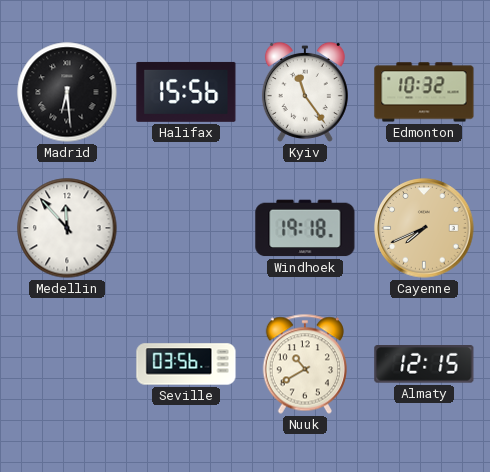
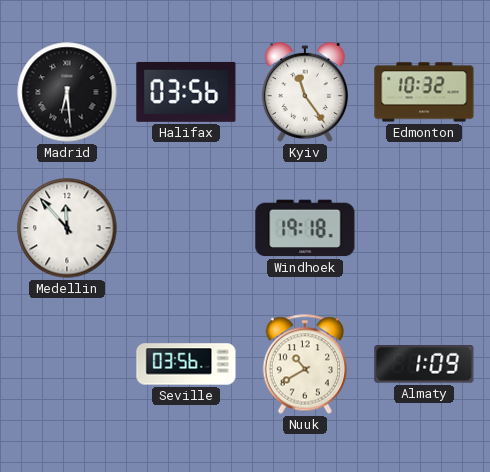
Halifax: 15:56 -> 03:56
Cayenne: 7:41 -> none
Almaty: 12:15 -> 1:09
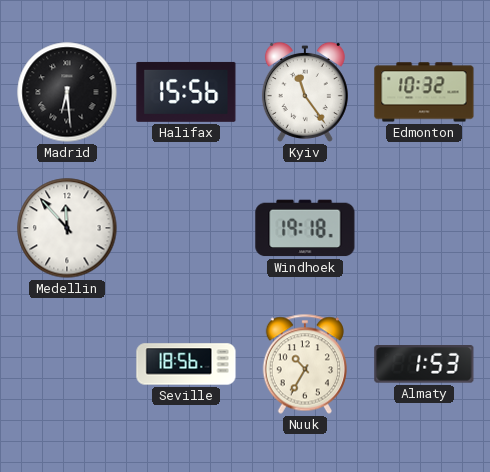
Halifax: 03:56 -> 15:56
Seville: 03:56 -> 18:56
Nuuk: 10:40 -> 10:35
Almaty: 1:09 -> 1:53
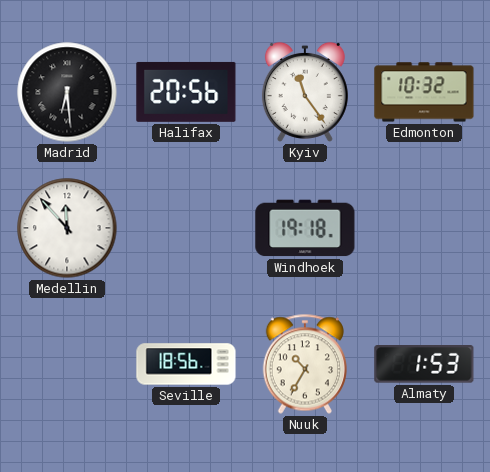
Halifax: 15:56 -> 20:56
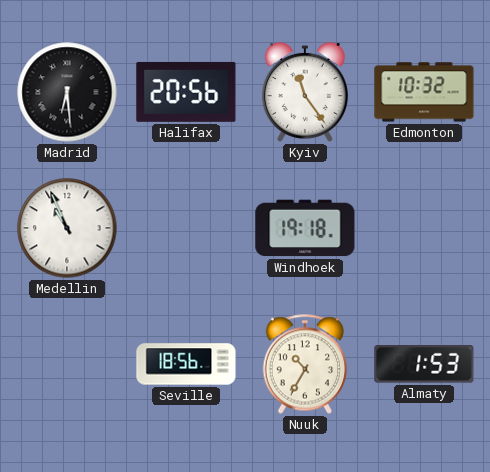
Medellin: 11:53 -> 10:56
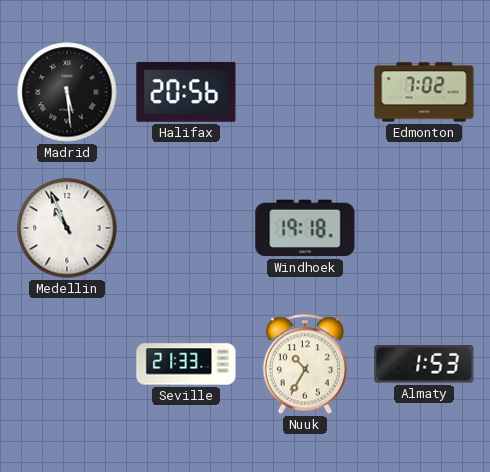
Madrid: 6:29 -> 5:29
Kyiv: 11:24 -> none
Edmonton: 10:32 -> 7:02
Seville: 18:56 -> 21:33
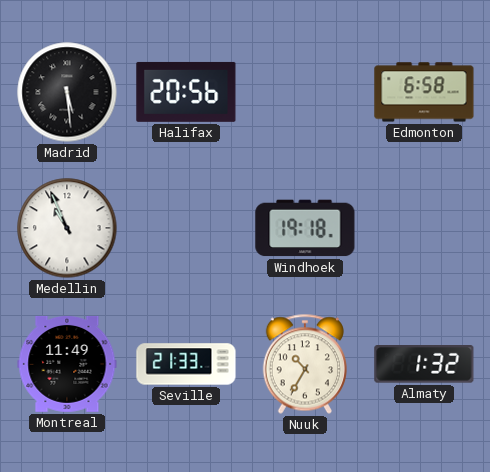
Edmonton: 7:02 -> 6:58
Montreal: none -> 11:49
Almaty: 1:53 -> 1:32
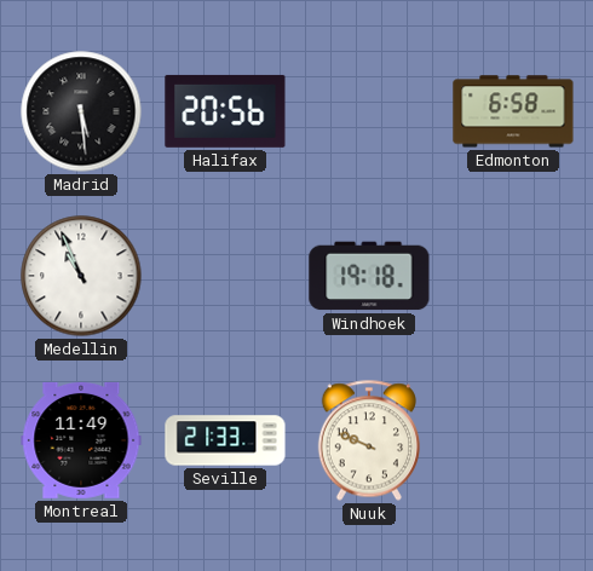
Nuuk: 10:35 -> 9:49
Almaty: 1:32 -> none
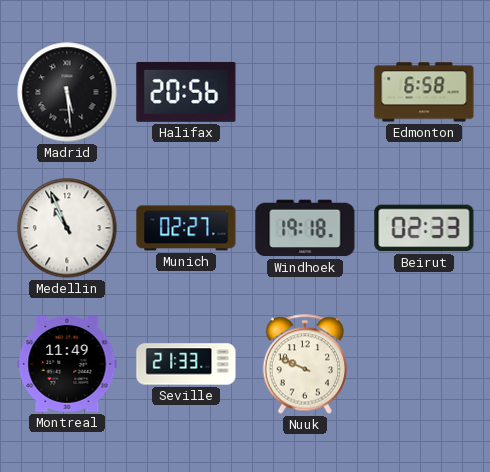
Munich: none -> 02:27
Beirut: none -> 02:33
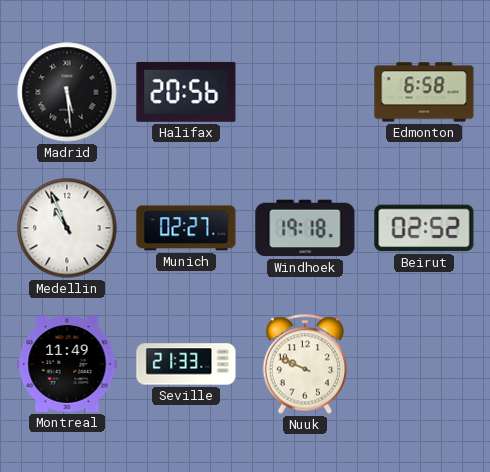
Beirut: 02:33 -> 02:52
